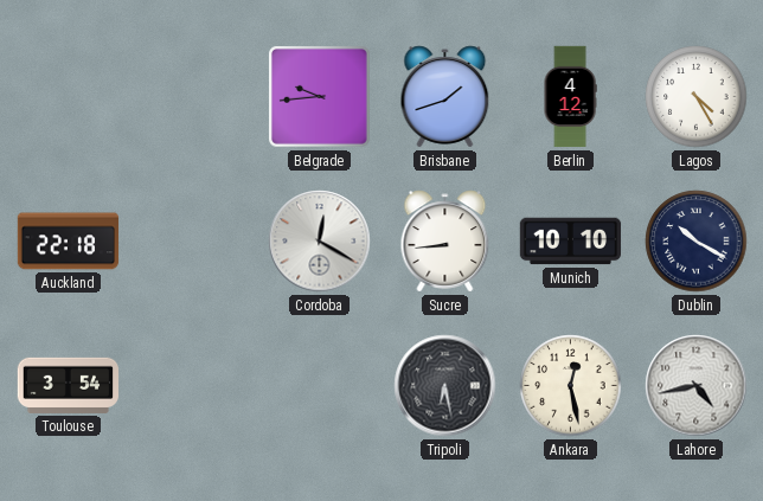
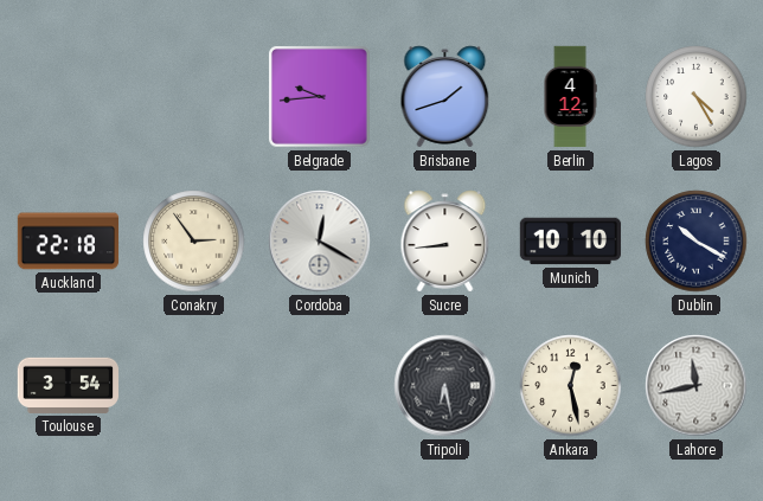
Conakry: none -> 2:54
Lahore: 4:43 -> 11:43
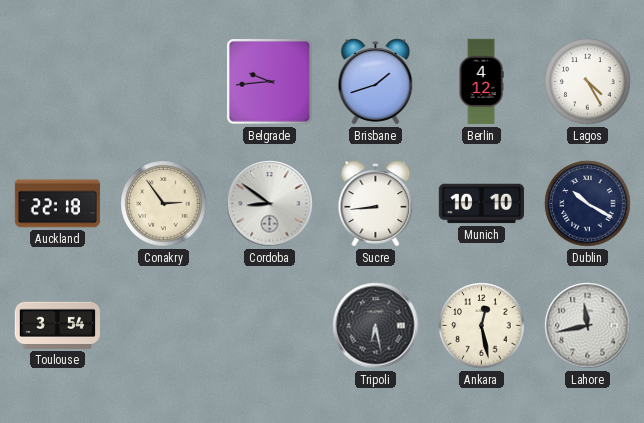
Cordoba: 12:20 -> 8:51
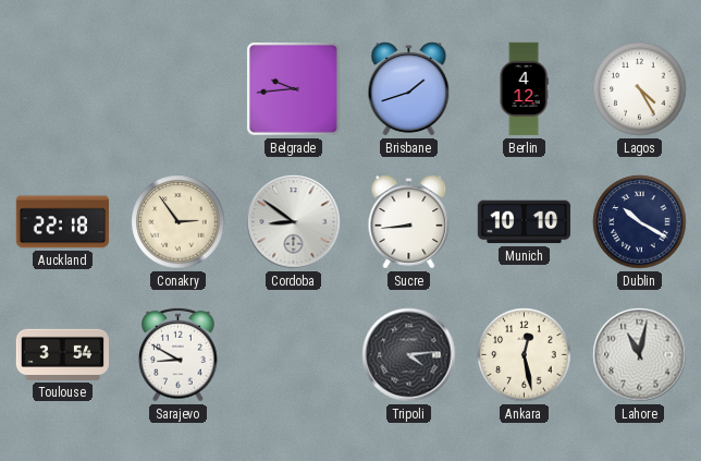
Sarajevo: none -> 8:50
Tripoli: 6:28 -> 4:14
Lahore: 11:43 -> 11:02
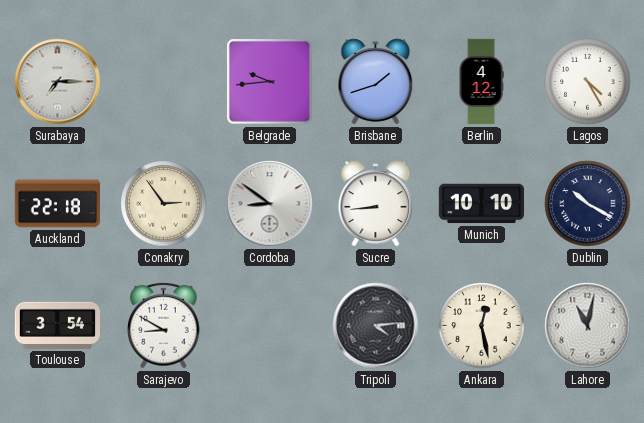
Surabaya: none -> 7:15
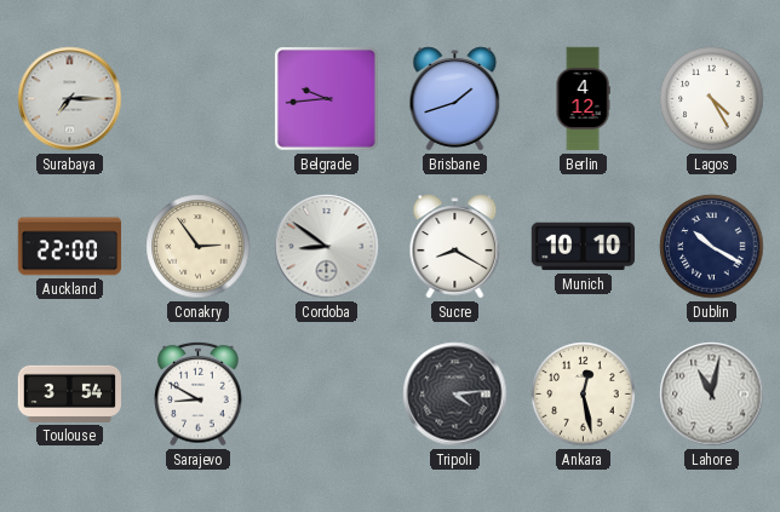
Auckland: 22:18 -> 22:00
Sucre: 8:44 -> 8:20
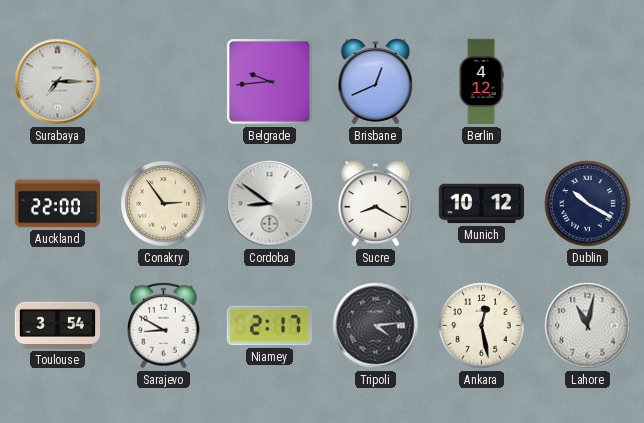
Brisbane: 1:42 -> 12:41
Lagos: 4:25 -> none
Munich: 10:10 -> 10:12
Niamey: none -> 2:17
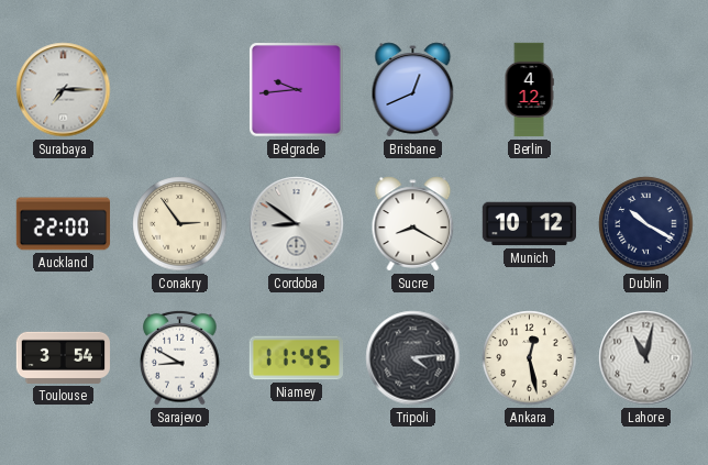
Niamey: 2:17 -> 11:45
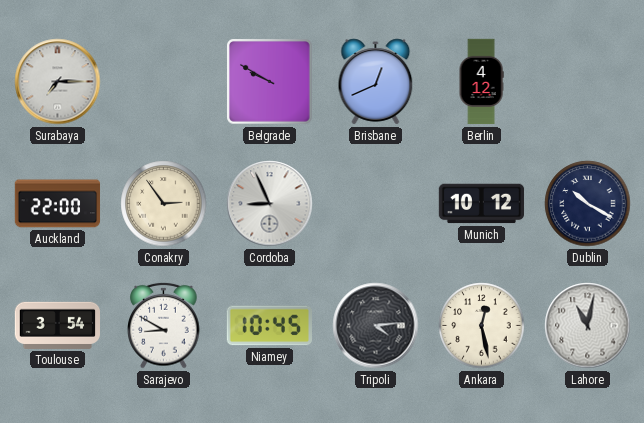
Belgrade: 9:44 -> 9:50
Cordoba: 8:51 -> 8:56
Sucre: 8:20 -> none
Niamey: 11:45 -> 10:45
